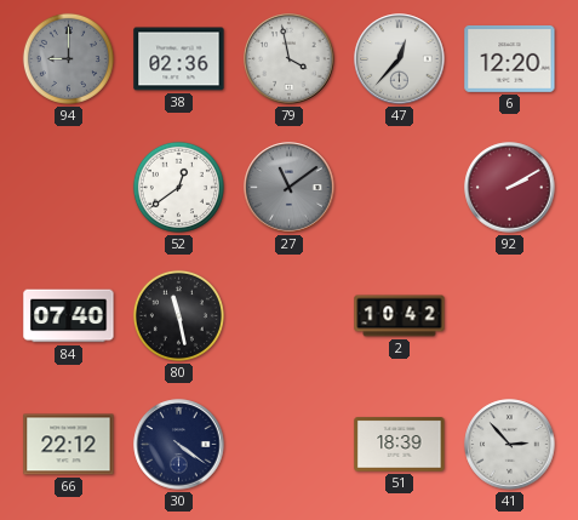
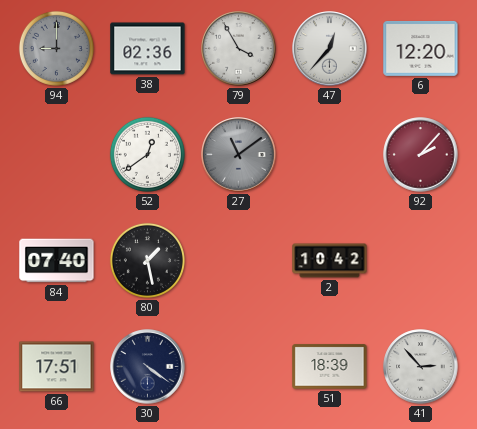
79: 3:58 -> 3:55
92: 2:10 -> 2:07
80: 11:28 -> 1:28
66: 22:12 -> 17:51
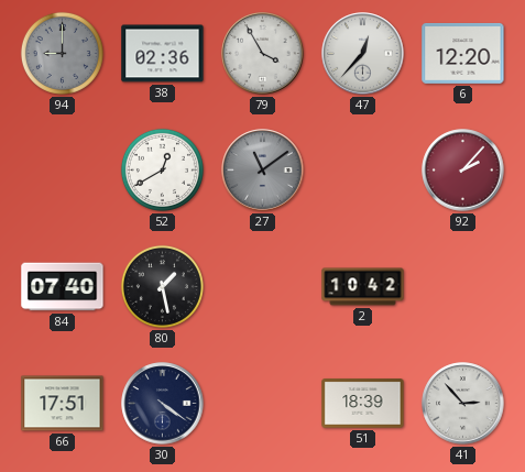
52: 12:39 -> 12:40
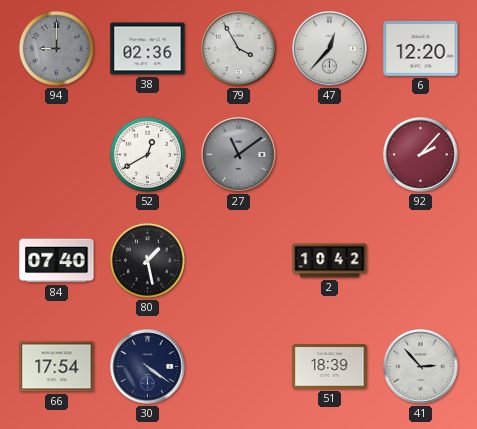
66: 17:51 -> 17:54
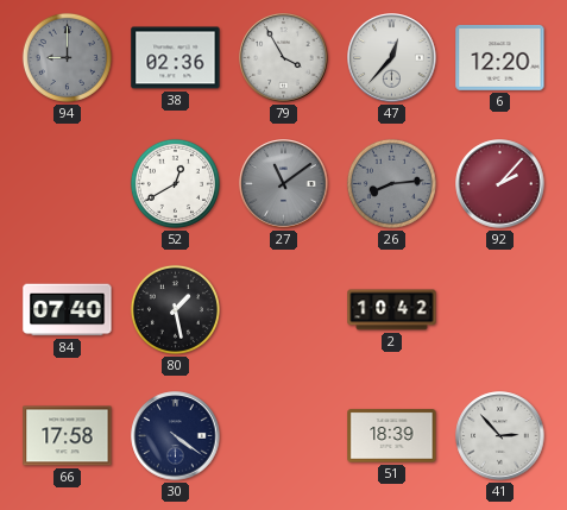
26: none -> 8:14
66: 17:54 -> 17:58
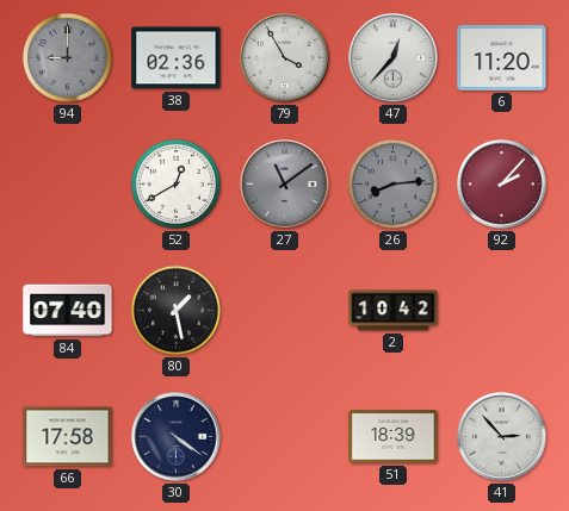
6: 12:20 -> 11:20
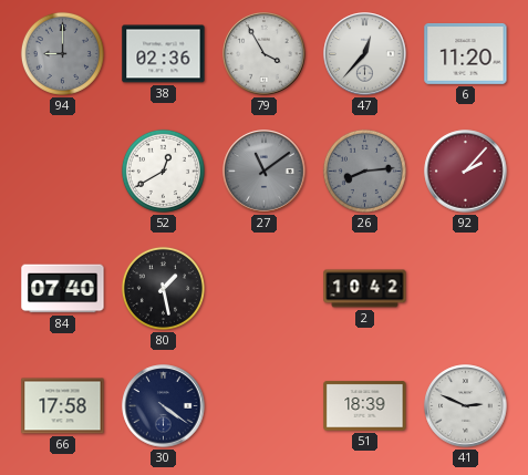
41: 2:53 -> 2:49
